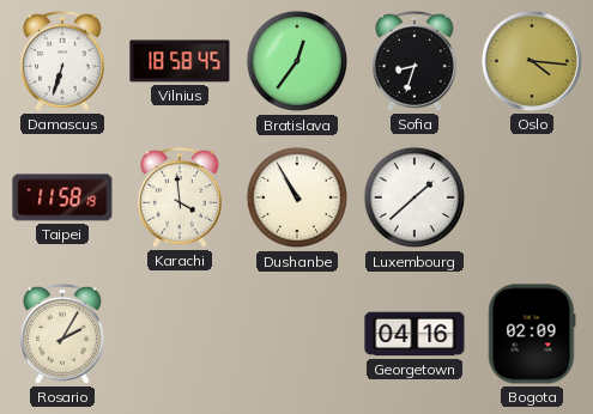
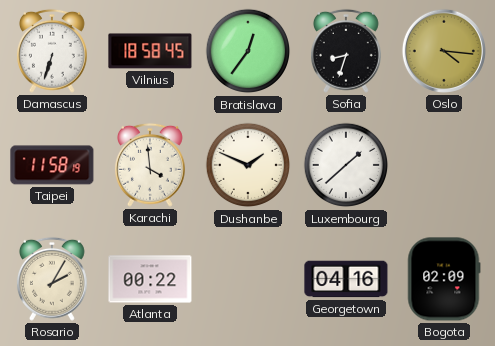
Dushanbe: 10:55 -> 1:49
Atlanta: none -> 00:22
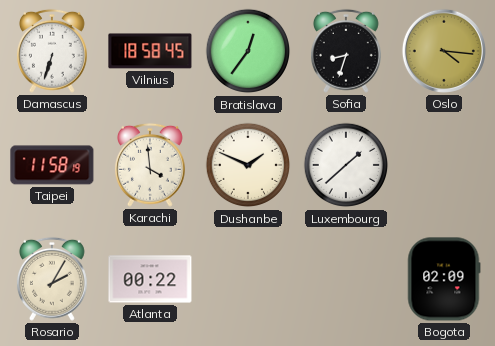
Georgetown: 04:16 -> none
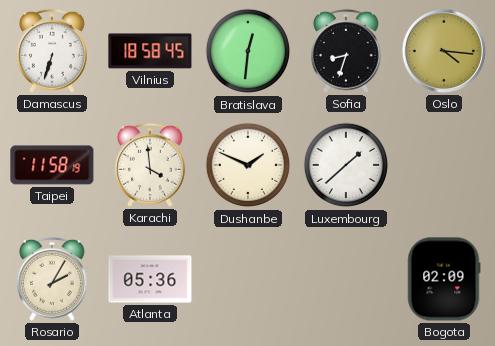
Bratislava: 12:36 -> 12:31
Atlanta: 00:22 -> 05:36
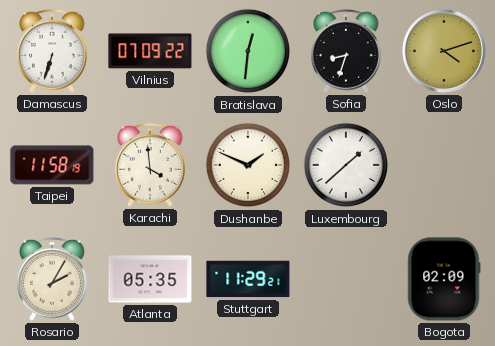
Vilnius: 18:58 -> 07:09
Oslo: 4:16 -> 4:12
Atlanta: 05:36 -> 05:35
Stuttgart: none -> 11:29
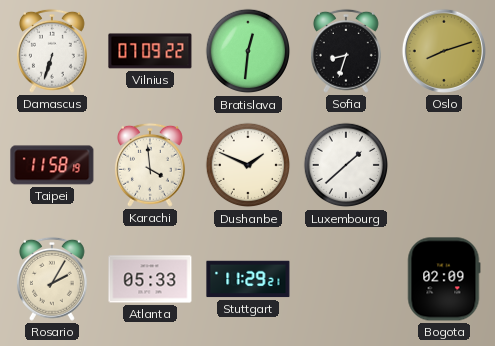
Oslo: 4:12 -> 8:12
Atlanta: 05:35 -> 05:33
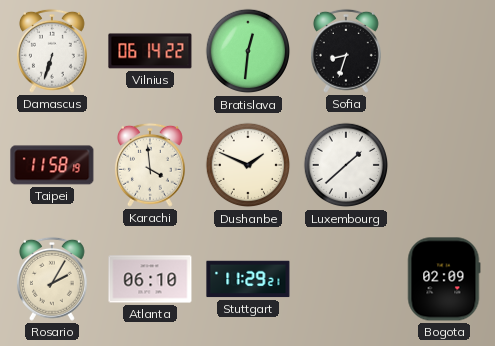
Vilnius: 07:09 -> 06:14
Oslo: 8:12 -> none
Atlanta: 05:33 -> 06:10
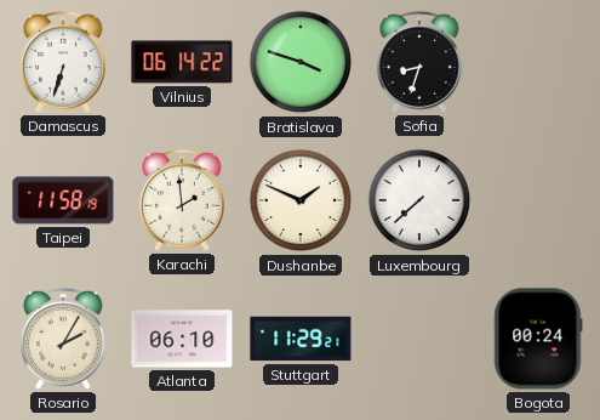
Bratislava: 12:31 -> 3:48
Karachi: 3:59 -> 1:59
Luxembourg: 1:38 -> 7:38
Bogota: 02:09 -> 00:24
